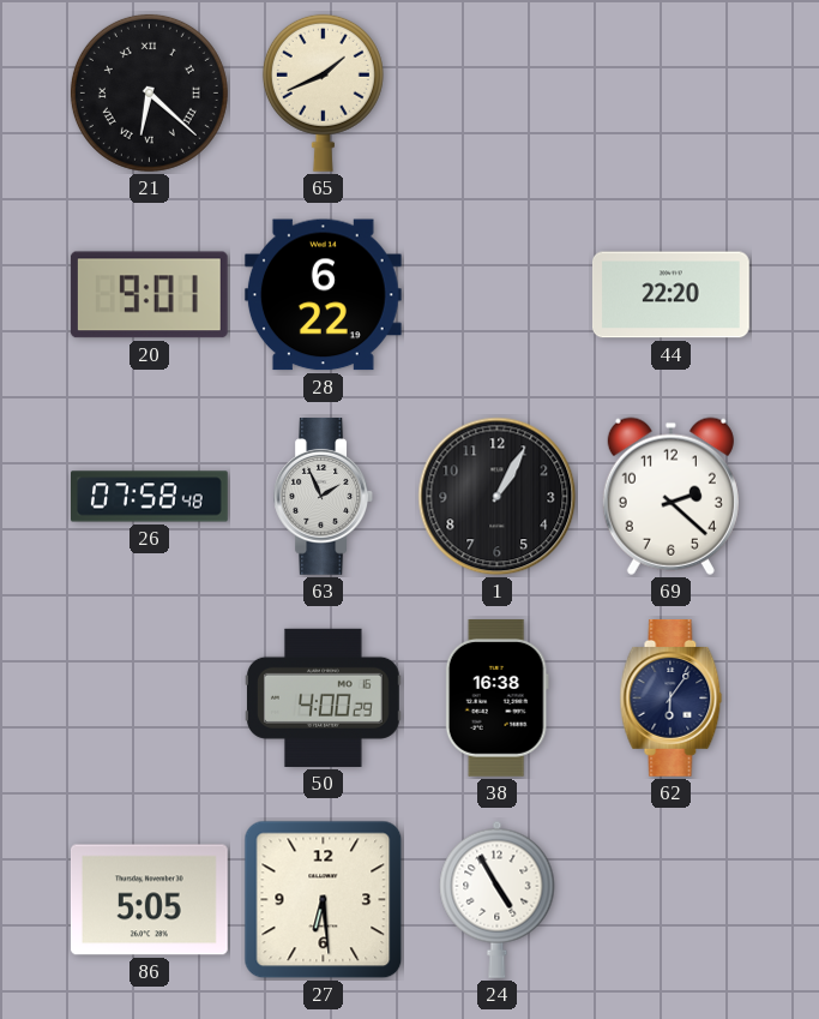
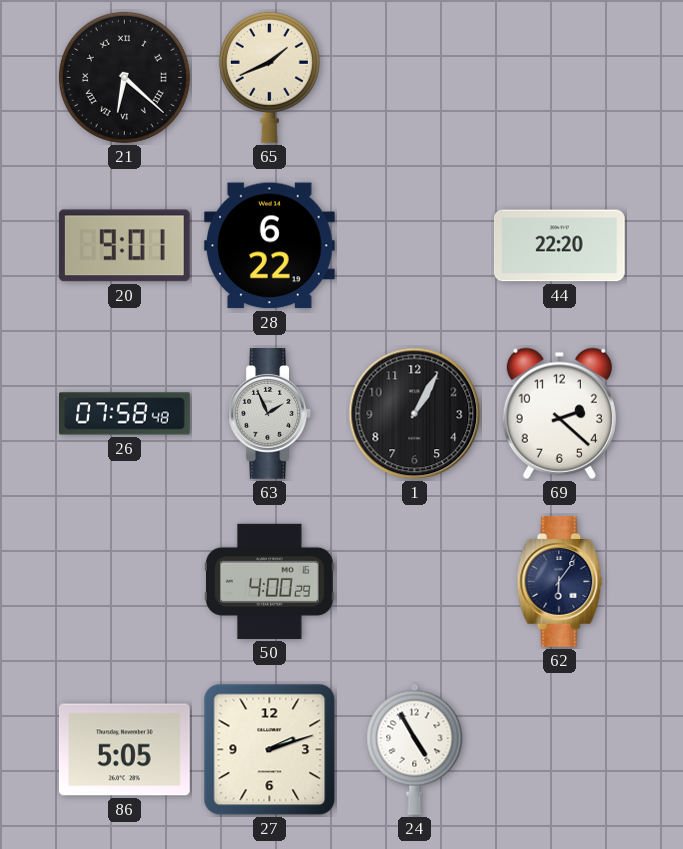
38: 16:38 -> none
27: 6:29 -> 2:12
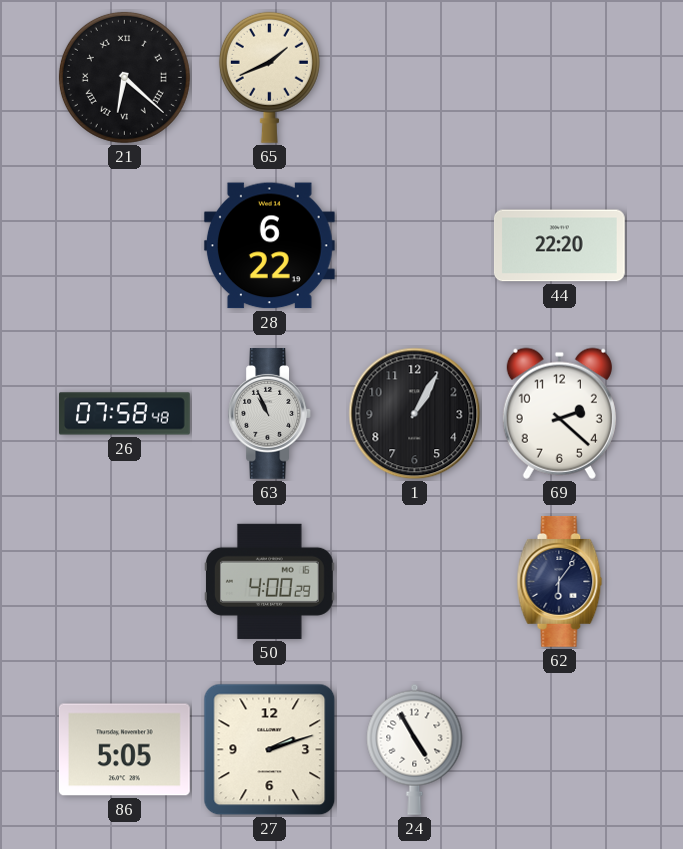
20: 9:01 -> none
63: 1:56 -> 10:56
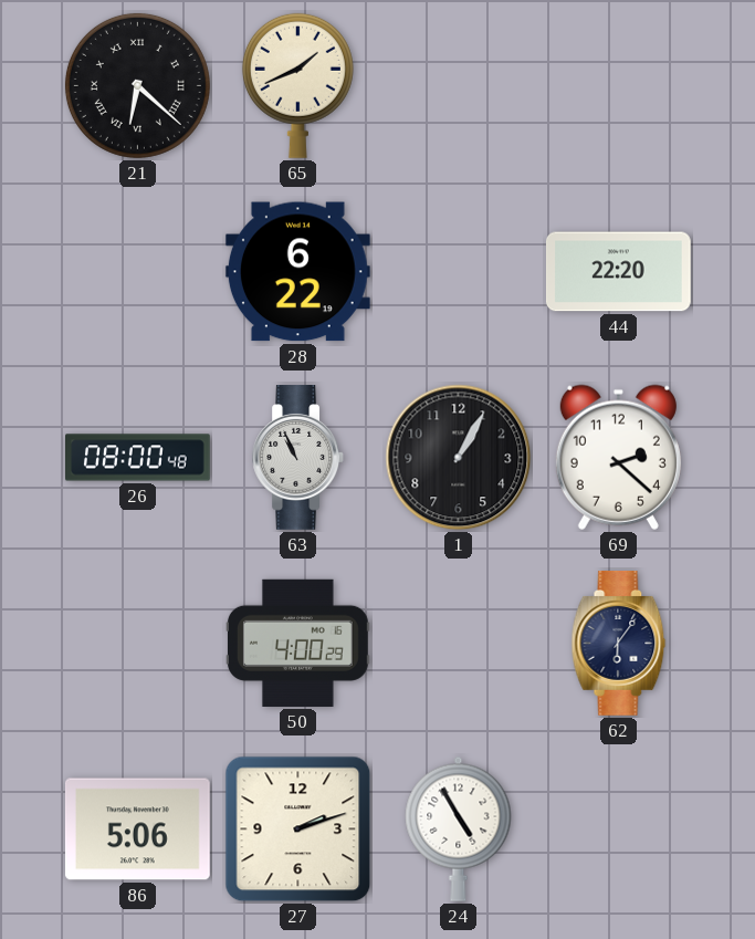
26: 07:58 -> 08:00
86: 5:05 -> 5:06
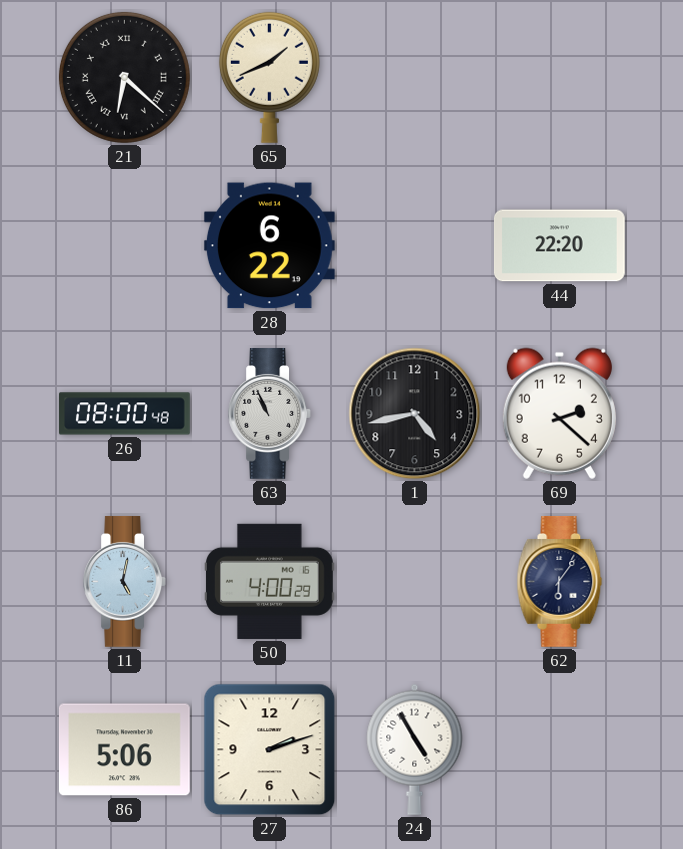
1: 1:05 -> 4:43
11: none -> 5:02
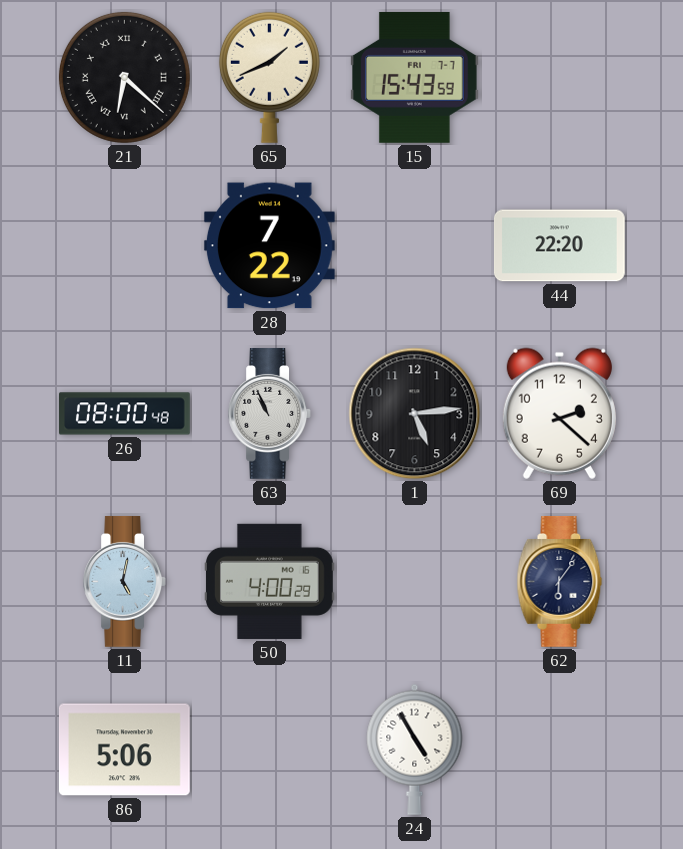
15: none -> 15:43
28: 6:22 -> 7:22
1: 4:43 -> 5:14
27: 2:12 -> none
